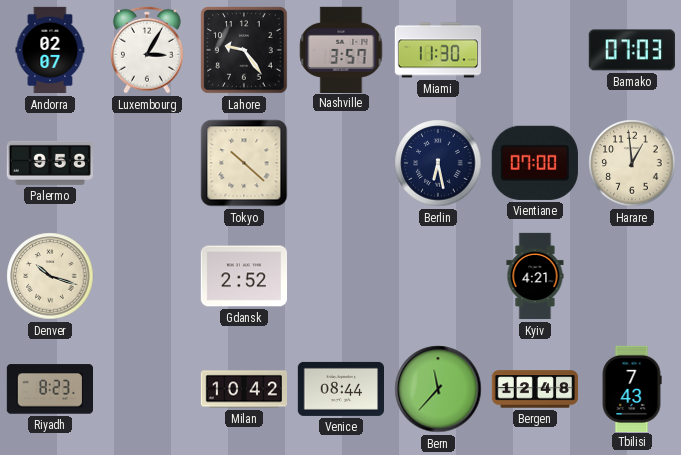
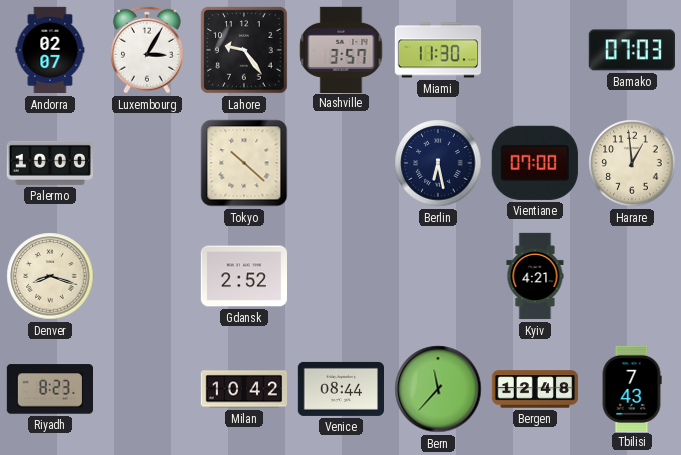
Palermo: 9:58 -> 10:00
Denver: 10:18 -> 8:18
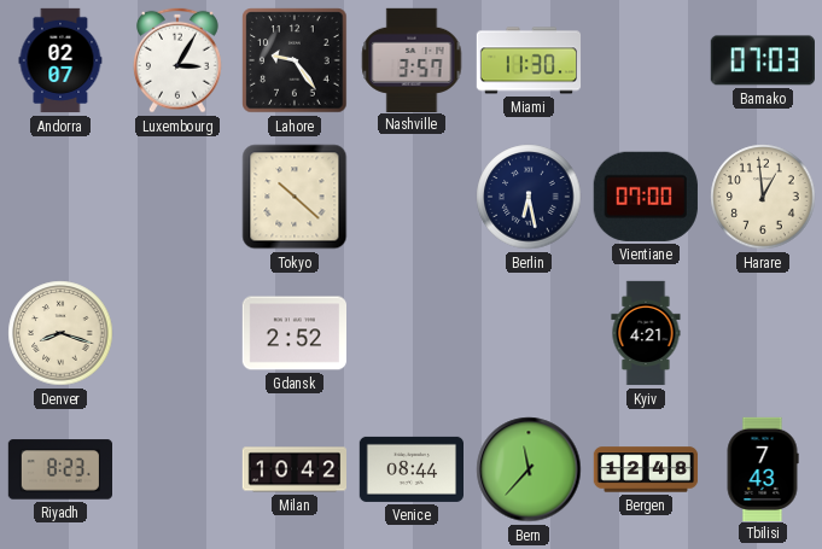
Palermo: 10:00 -> none
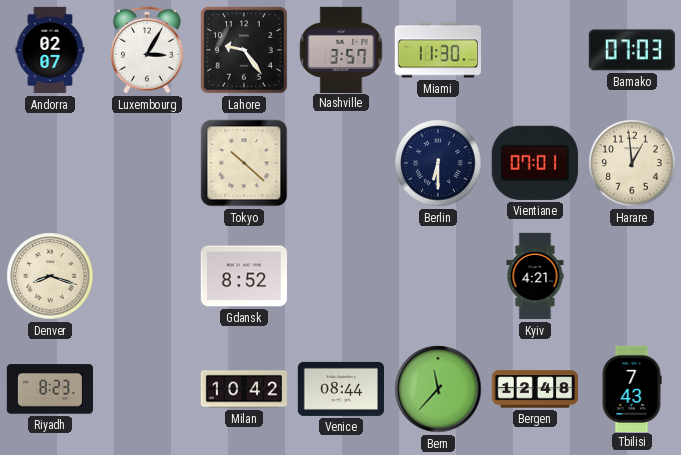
Berlin: 6:28 -> 6:30
Vientiane: 07:00 -> 07:01
Gdansk: 2:52 -> 8:52
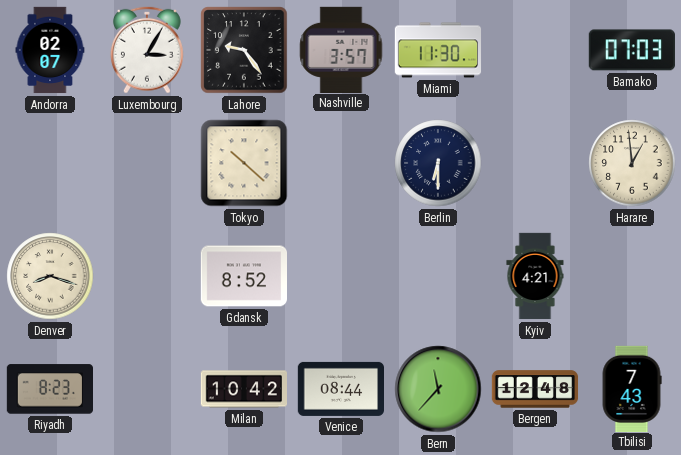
Vientiane: 07:01 -> none
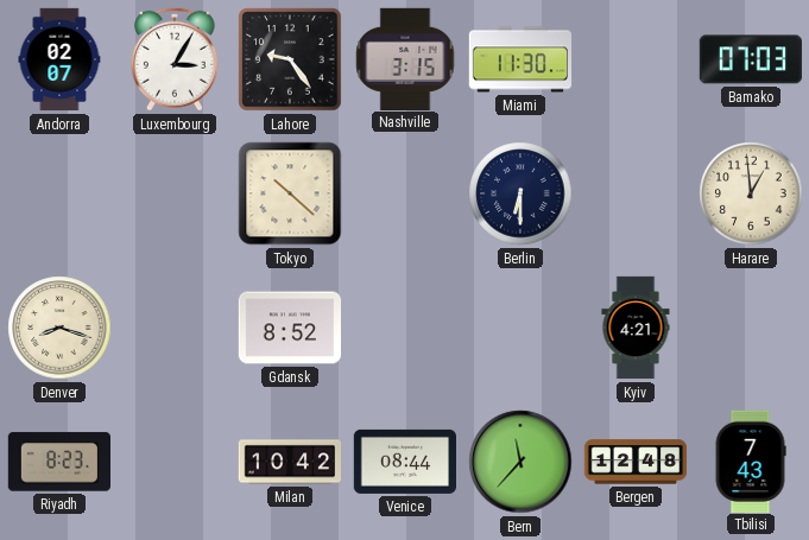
Nashville: 3:57 -> 3:15
